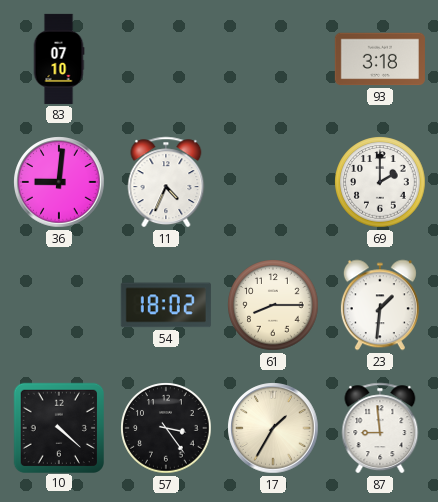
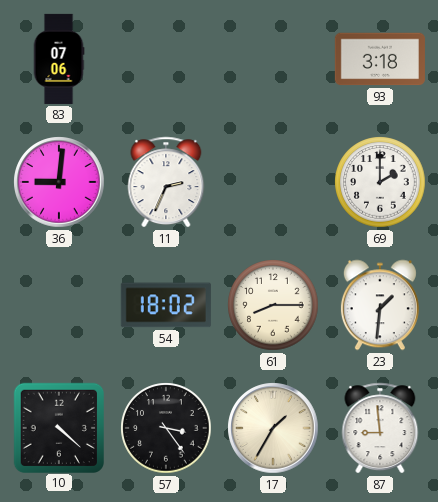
83: 07:10 -> 07:06
11: 4:34 -> 2:34
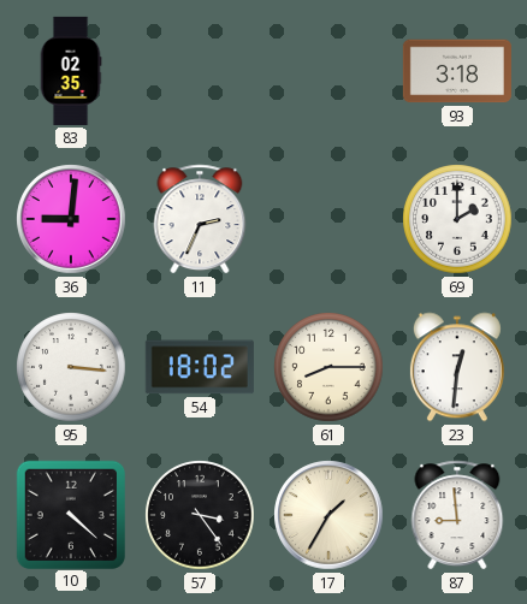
83: 07:06 -> 02:35
95: none -> 3:16
23: 1:31 -> 12:31
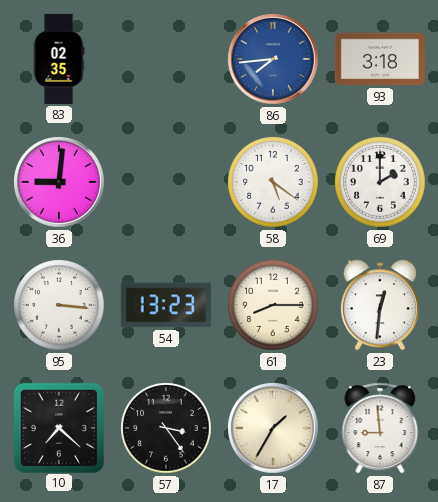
86: none -> 7:44
11: 2:34 -> none
58: none -> 5:21
54: 18:02 -> 13:23
10: 4:22 -> 7:22
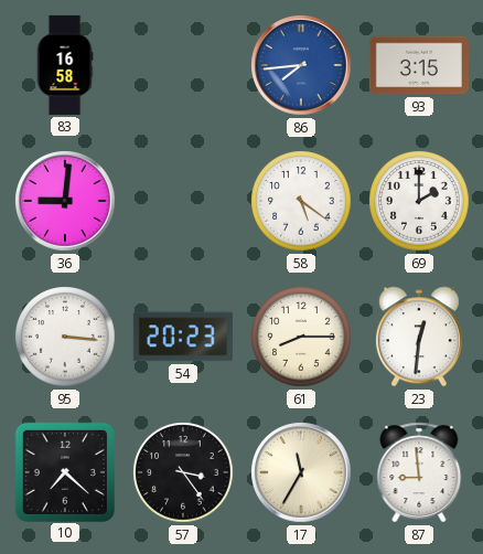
83: 02:35 -> 16:58
93: 3:18 -> 3:15
54: 13:23 -> 20:23
17: 1:35 -> 11:35
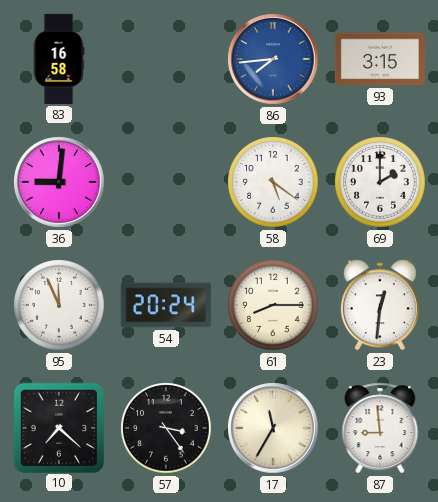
95: 3:16 -> 11:56
54: 20:23 -> 20:24
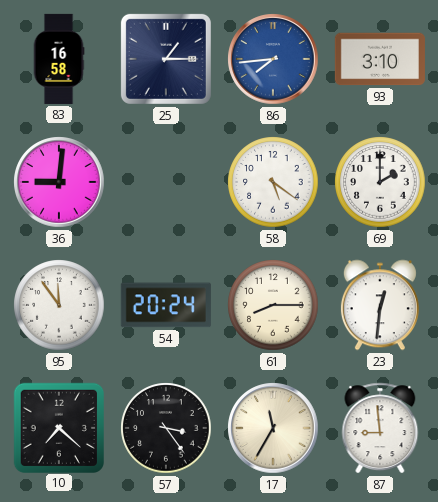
25: none -> 1:15
93: 3:15 -> 3:10
95: 11:56 -> 11:54
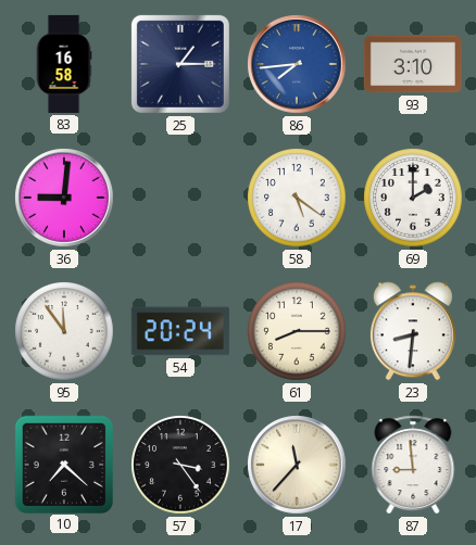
23: 12:31 -> 8:31
17: 11:35 -> 11:37
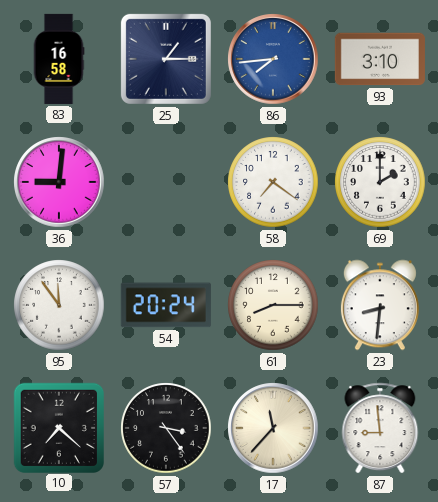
58: 5:21 -> 7:21
